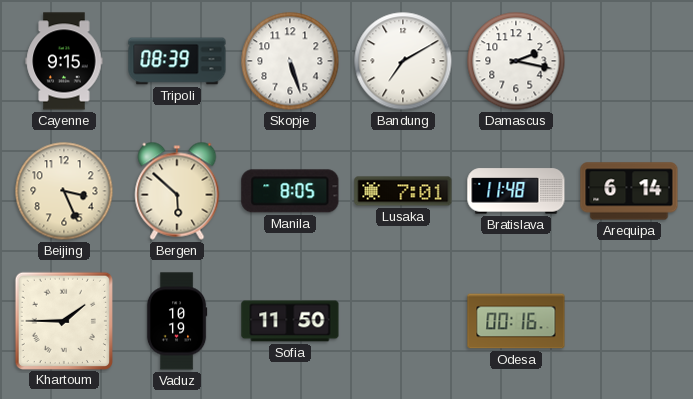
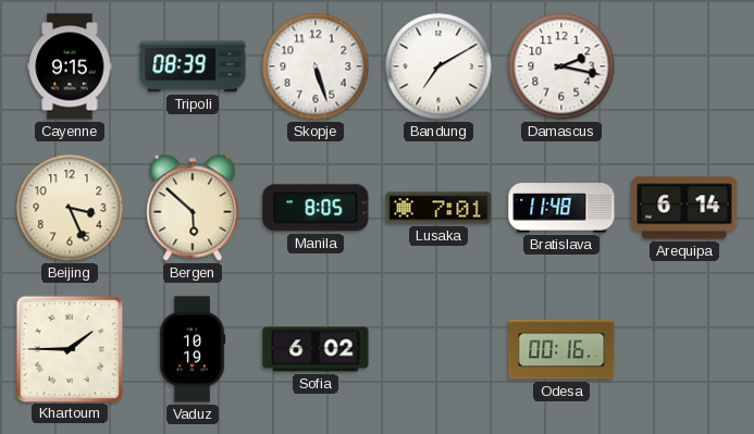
Sofia: 11:50 -> 6:02
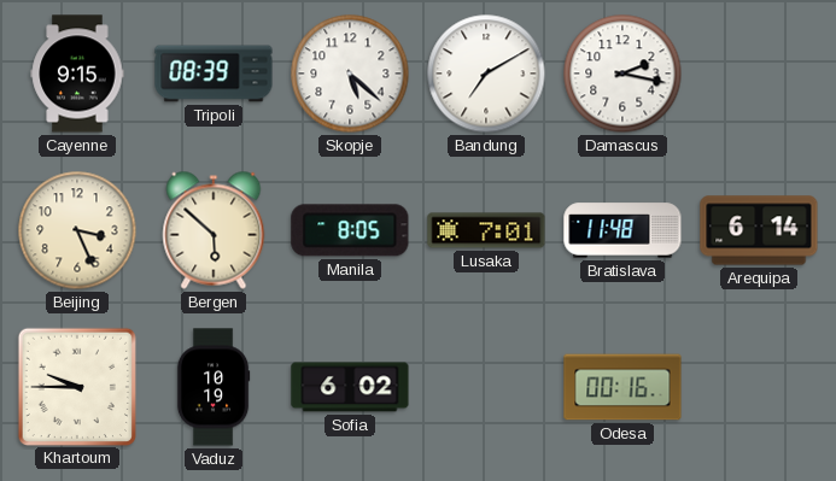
Skopje: 5:27 -> 5:22
Khartoum: 1:45 -> 9:45
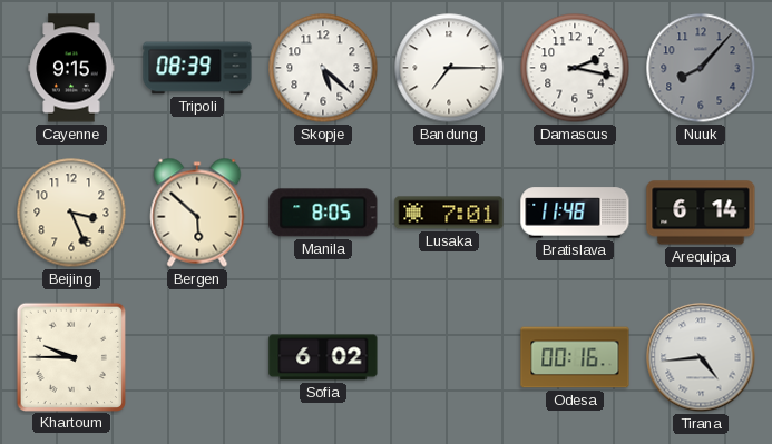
Bandung: 7:10 -> 7:15
Nuuk: none -> 8:07
Vaduz: 10:19 -> none
Tirana: none -> 4:44
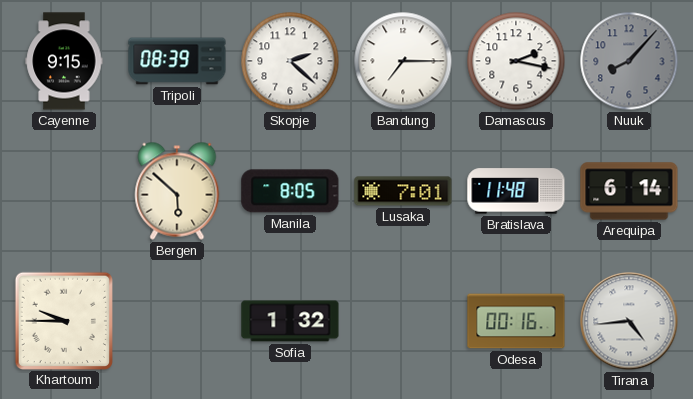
Skopje: 5:22 -> 2:22
Beijing: 3:26 -> none
Sofia: 6:02 -> 1:32
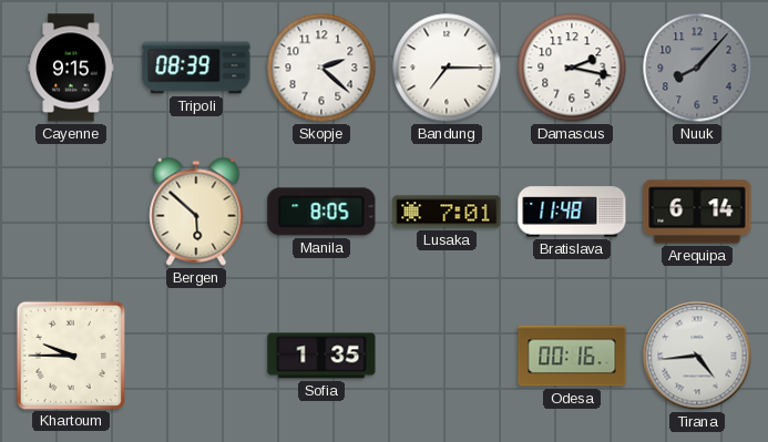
Sofia: 1:32 -> 1:35
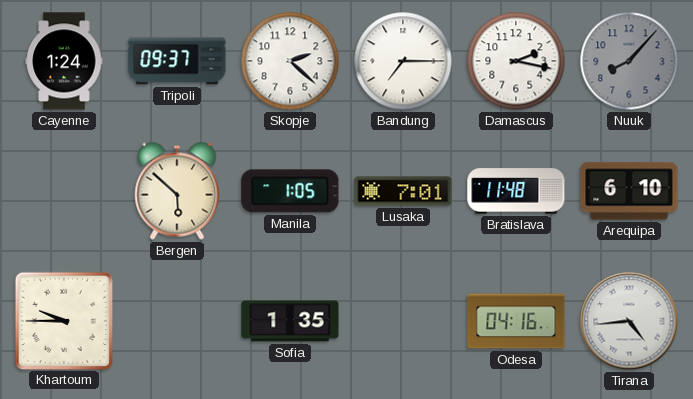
Cayenne: 9:15 -> 1:24
Tripoli: 08:39 -> 09:37
Manila: 8:05 -> 1:05
Arequipa: 6:14 -> 6:10
Odesa: 00:16 -> 04:16
